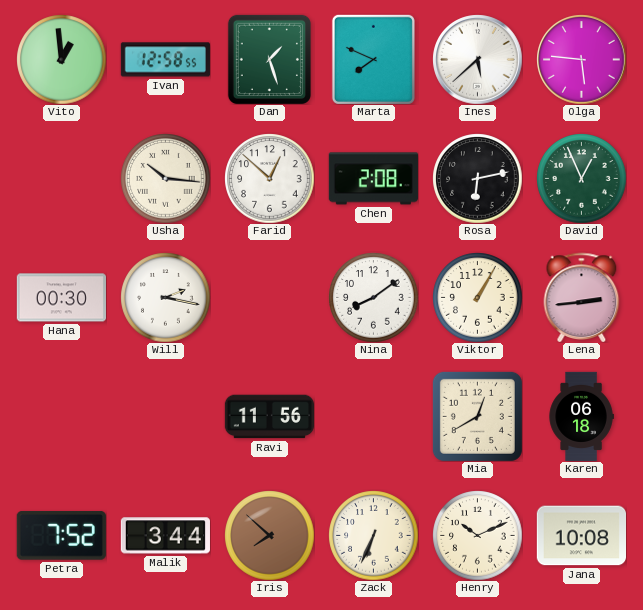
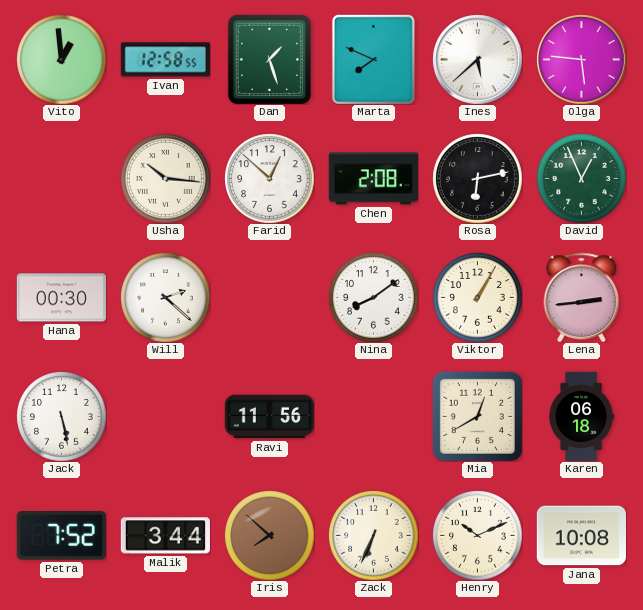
Will: 2:17 -> 2:22
Jack: none -> 5:28
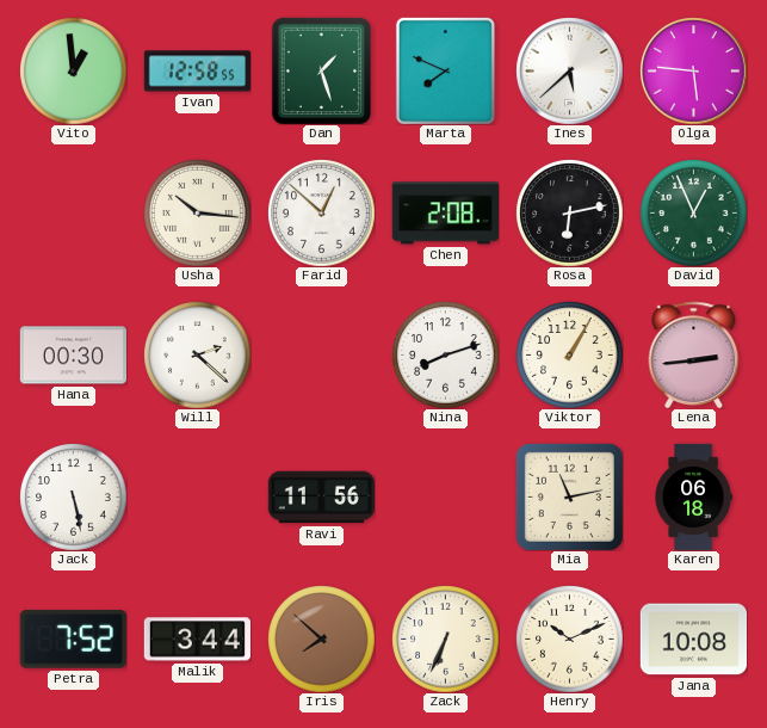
Nina: 8:09 -> 8:12
Mia: 12:40 -> 11:13
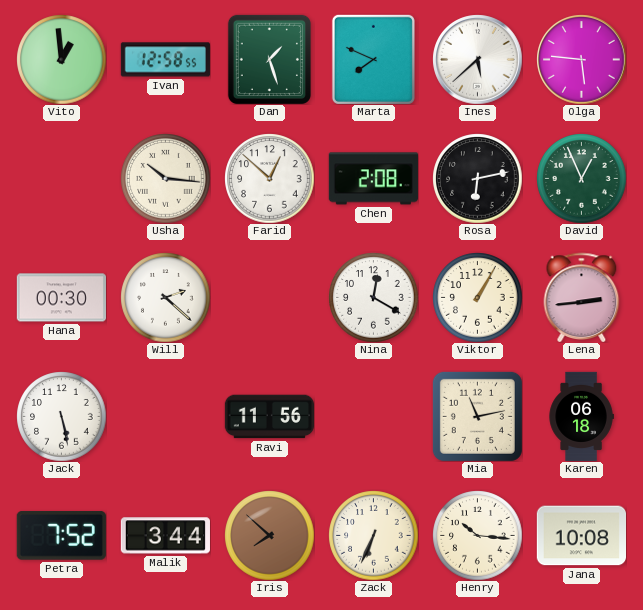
Nina: 8:12 -> 12:20
Henry: 10:11 -> 10:16
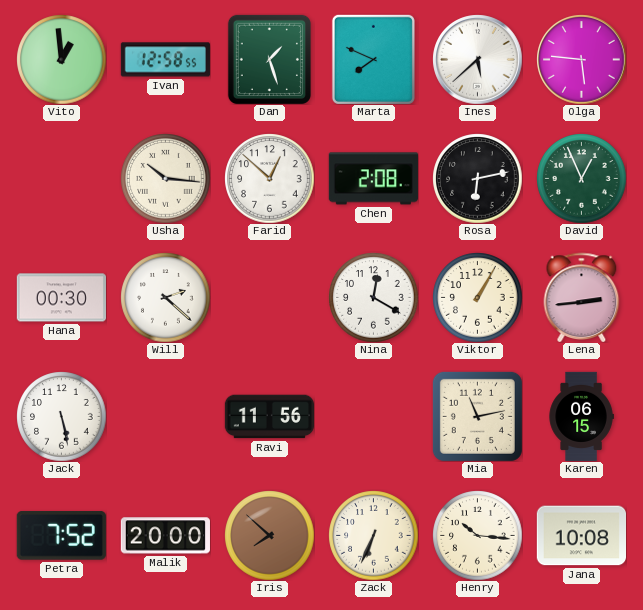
Karen: 06:18 -> 06:15
Malik: 3:44 -> 20:00
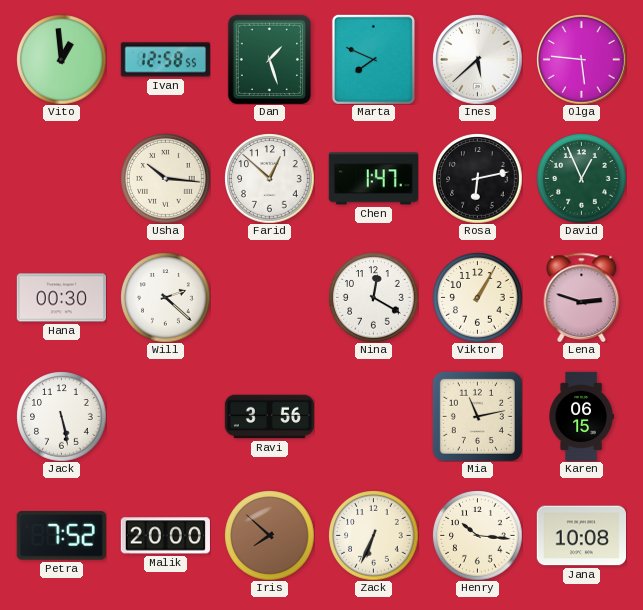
Chen: 2:08 -> 1:47
Lena: 2:44 -> 2:48
Ravi: 11:56 -> 3:56
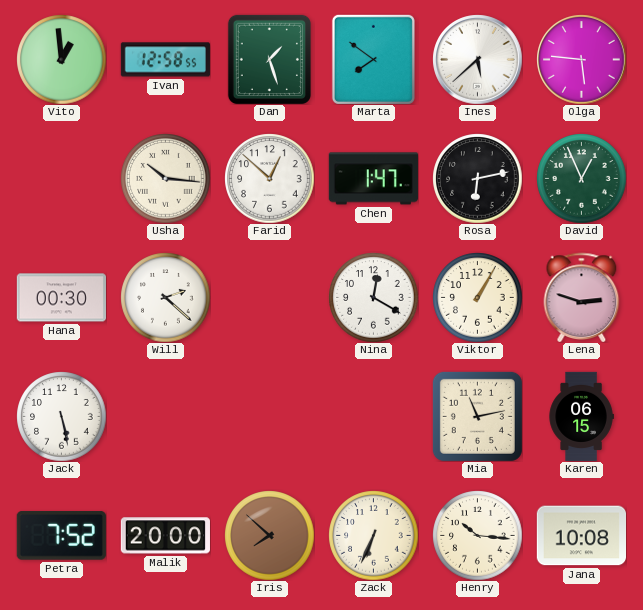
Marta: 7:49 -> 7:51
Ravi: 3:56 -> none
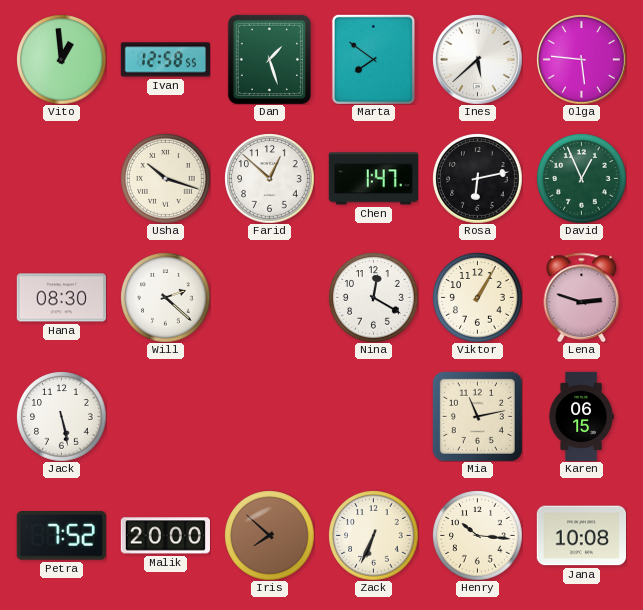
Usha: 10:16 -> 10:18
Hana: 00:30 -> 08:30
